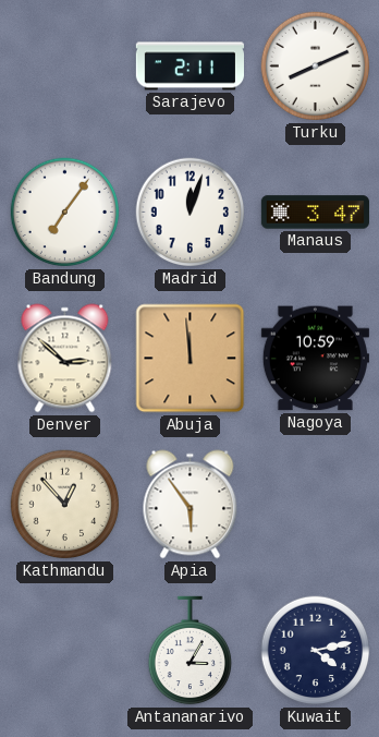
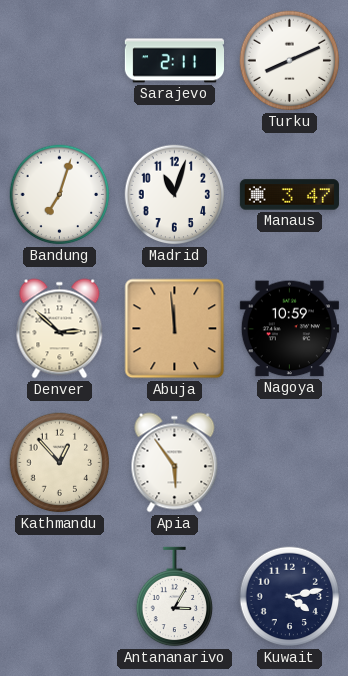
Bandung: 7:06 -> 7:03
Madrid: 12:03 -> 11:03
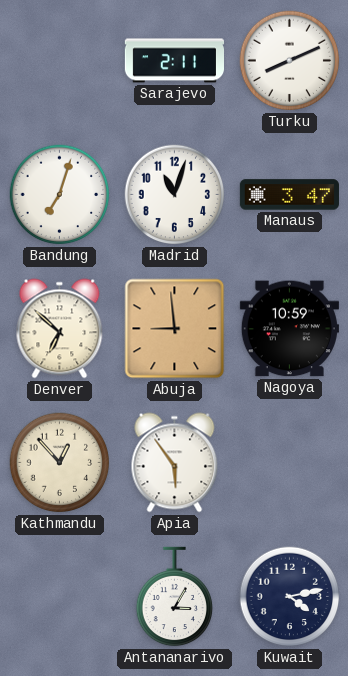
Denver: 2:52 -> 6:52
Abuja: 11:59 -> 8:59
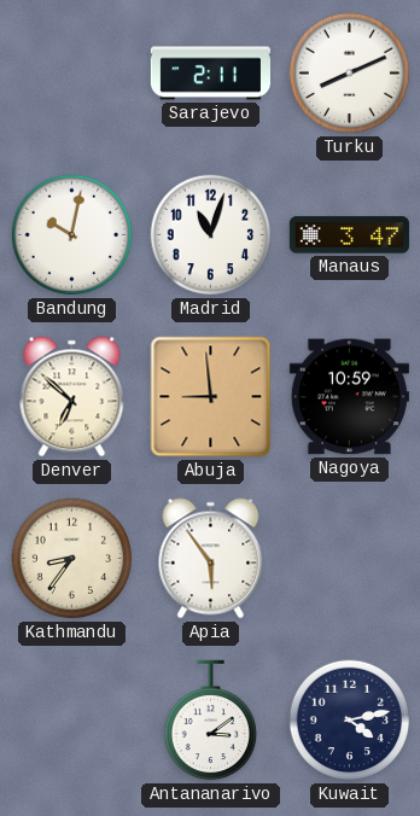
Bandung: 7:03 -> 10:02
Kathmandu: 12:53 -> 8:36
Antananarivo: 3:05 -> 3:09
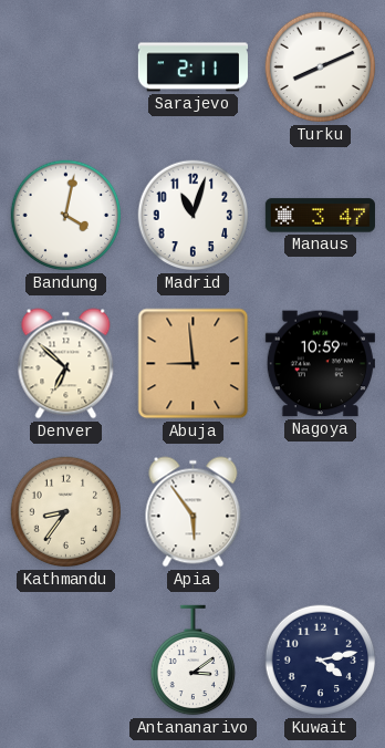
Bandung: 10:02 -> 4:02
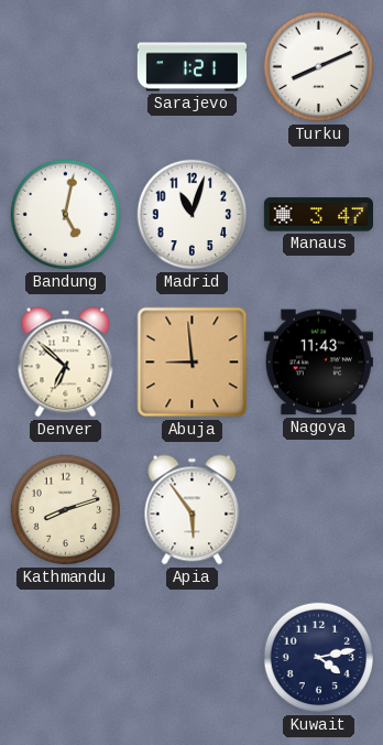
Sarajevo: 2:11 -> 1:21
Bandung: 4:02 -> 5:02
Nagoya: 10:59 -> 11:43
Kathmandu: 8:36 -> 8:12
Antananarivo: 3:09 -> none
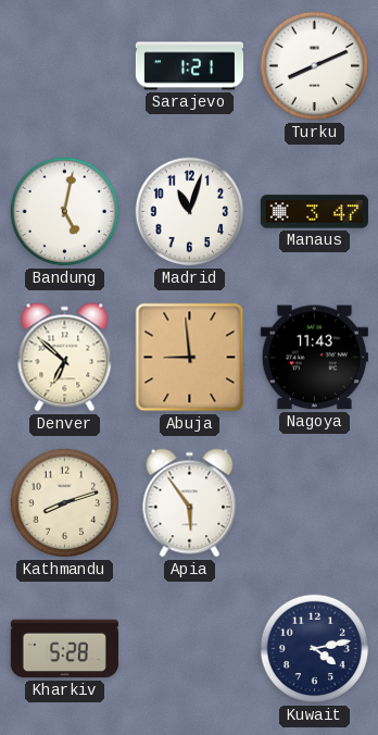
Kharkiv: none -> 5:28
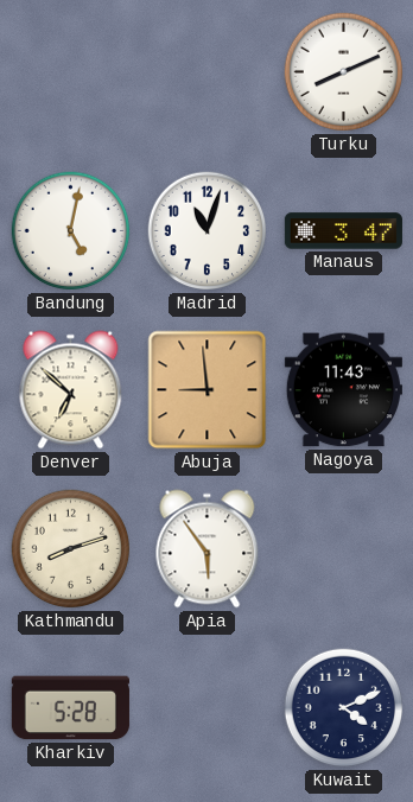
Sarajevo: 1:21 -> none
Kuwait: 4:13 -> 4:11
